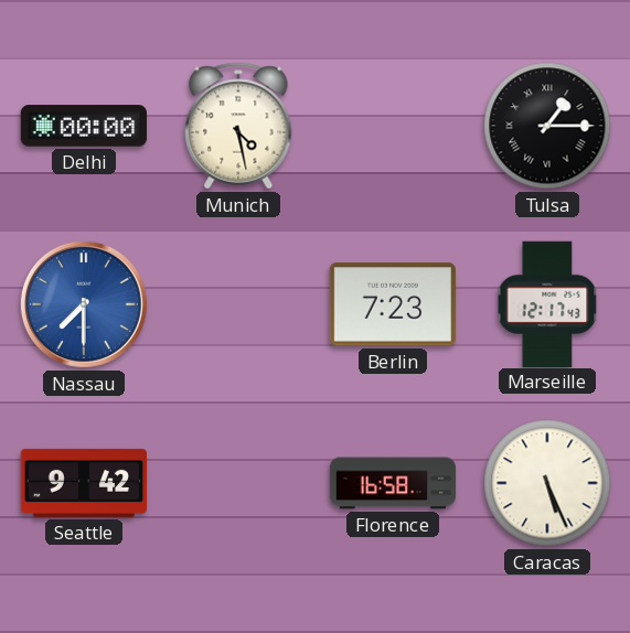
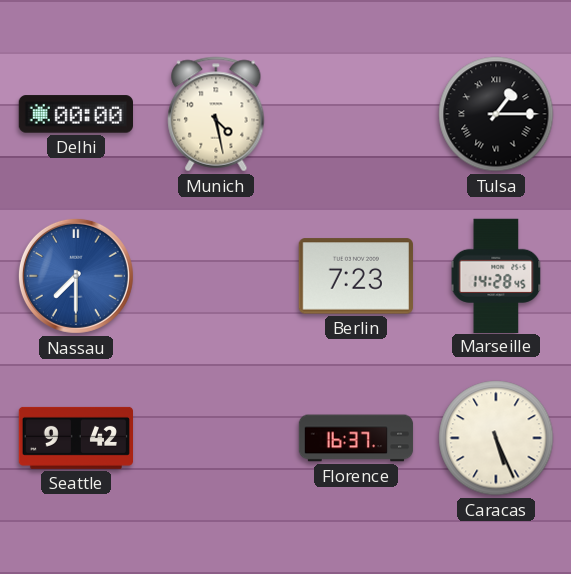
Marseille: 12:17 -> 14:28
Florence: 16:58 -> 16:37
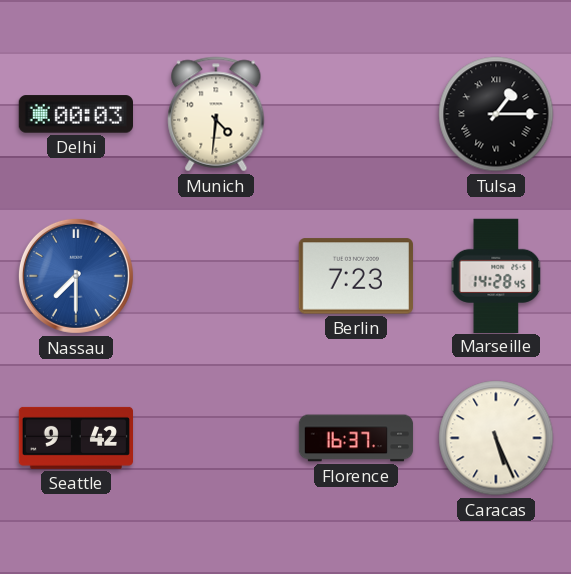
Delhi: 00:00 -> 00:03
Munich: 4:28 -> 4:31
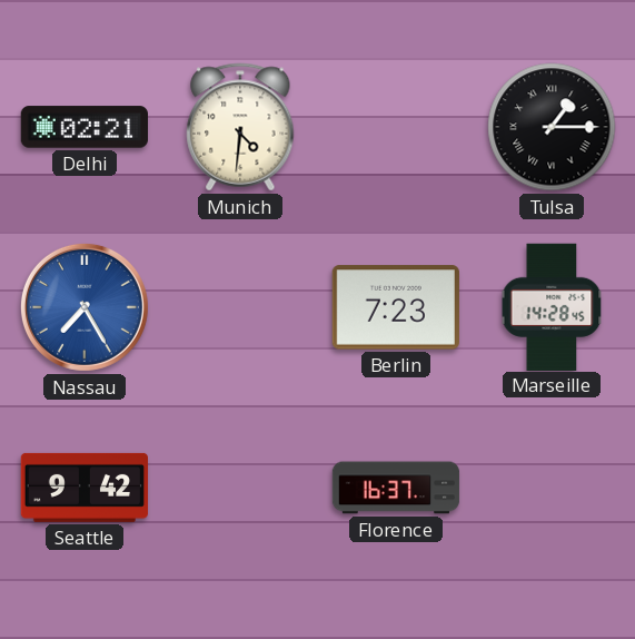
Delhi: 00:03 -> 02:21
Nassau: 7:30 -> 7:25
Caracas: 5:26 -> none
